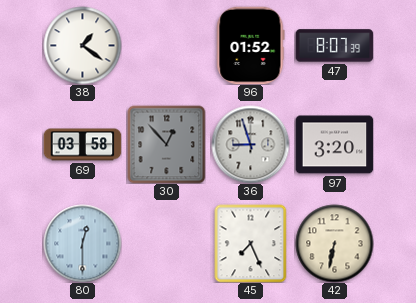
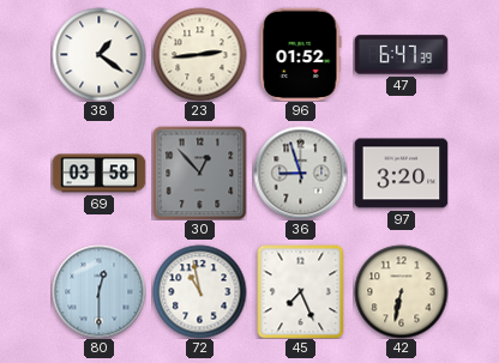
23: none -> 2:44
47: 8:07 -> 6:47
72: none -> 10:58
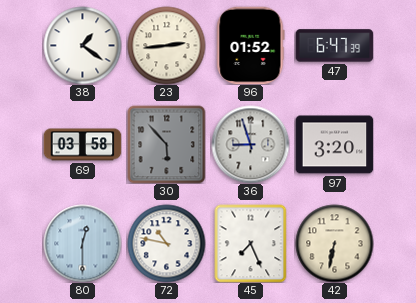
30: 12:53 -> 5:53
72: 10:58 -> 10:47
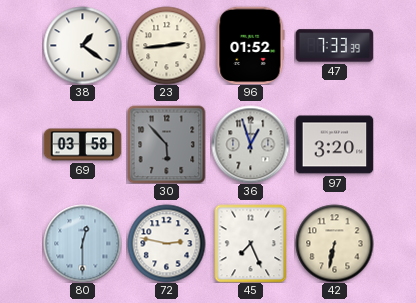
47: 6:47 -> 7:33
36: 8:57 -> 12:57
72: 10:47 -> 2:47
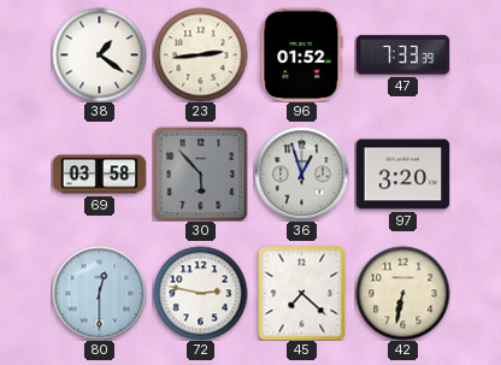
45: 7:26 -> 7:22
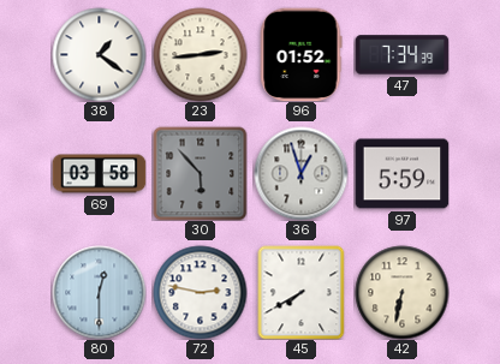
47: 7:33 -> 7:34
97: 3:20 -> 5:59
45: 7:22 -> 7:40
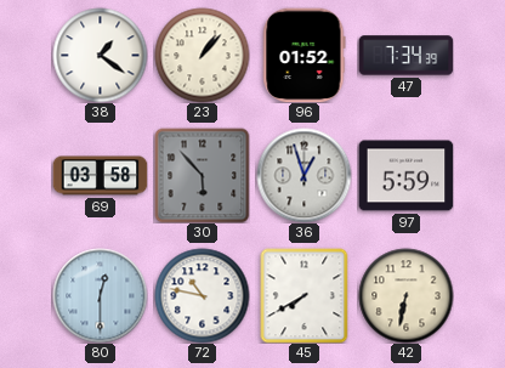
23: 2:44 -> 1:07
72: 2:47 -> 10:47
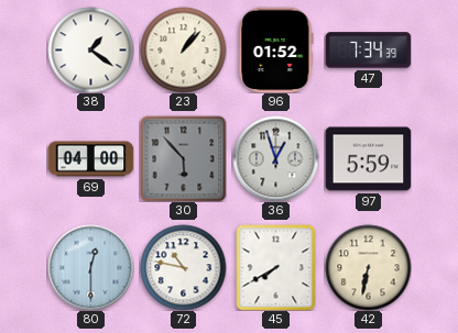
69: 03:58 -> 04:00
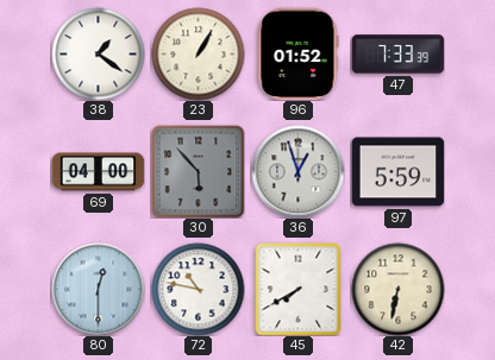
23: 1:07 -> 1:05
47: 7:34 -> 7:33
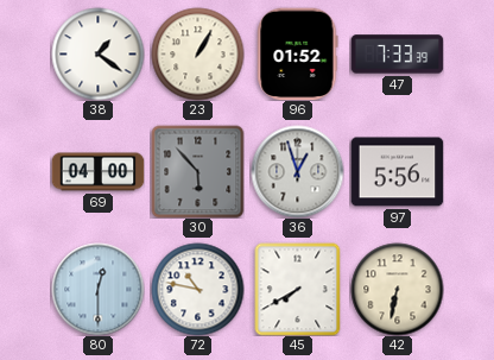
97: 5:59 -> 5:56
